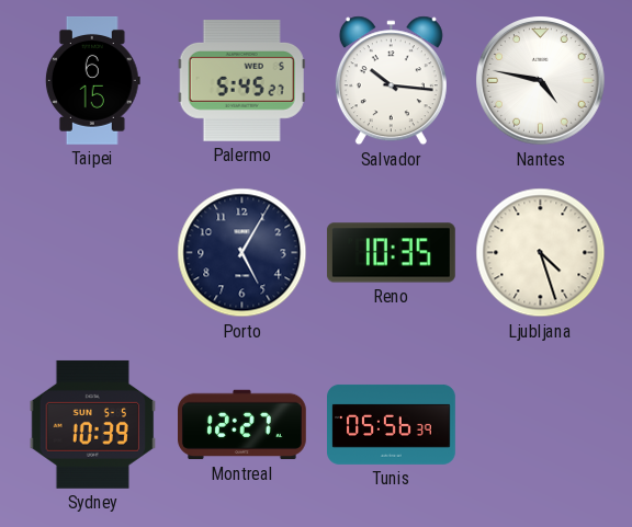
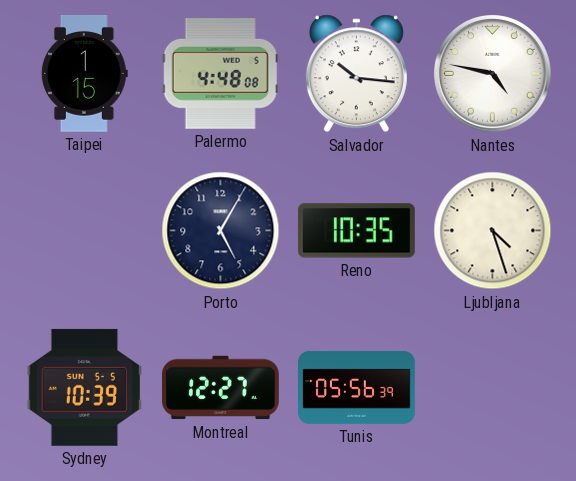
Taipei: 6:15 -> 1:15
Palermo: 5:45 -> 4:48
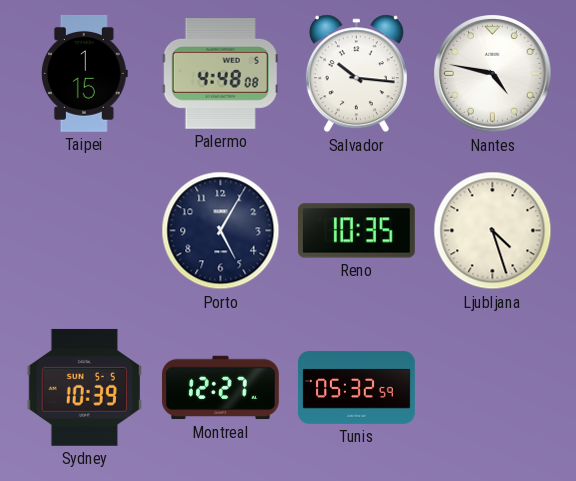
Tunis: 05:56 -> 05:32
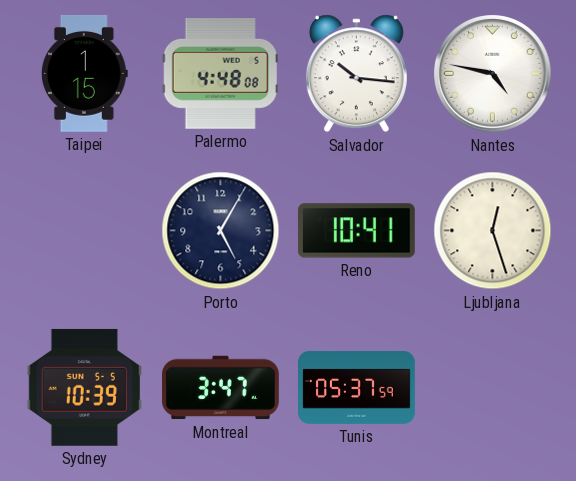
Reno: 10:35 -> 10:41
Ljubljana: 4:27 -> 12:27
Montreal: 12:27 -> 3:47
Tunis: 05:32 -> 05:37
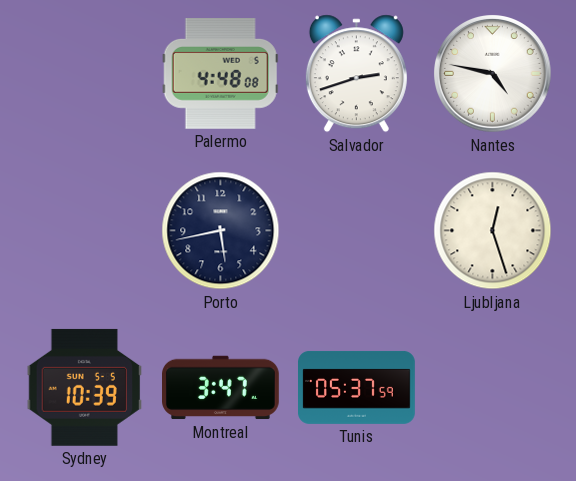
Taipei: 1:15 -> none
Salvador: 10:16 -> 2:42
Porto: 5:05 -> 5:43
Reno: 10:41 -> none
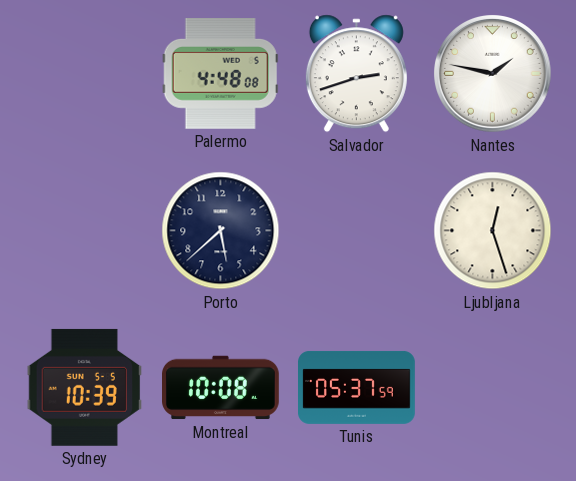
Nantes: 4:47 -> 1:47
Porto: 5:43 -> 5:38
Montreal: 3:47 -> 10:08
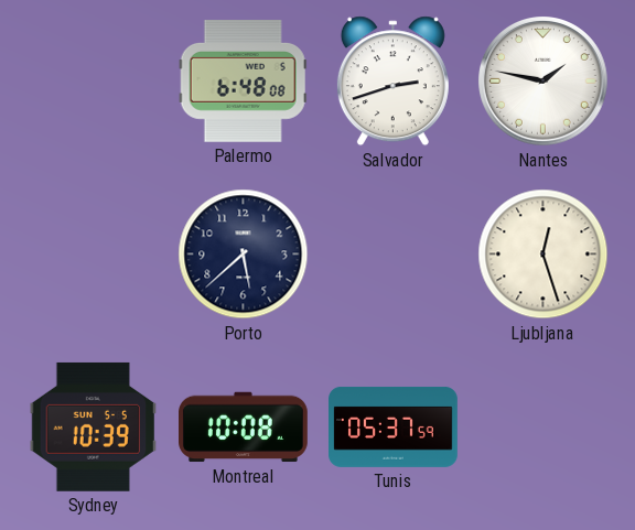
Palermo: 4:48 -> 6:48
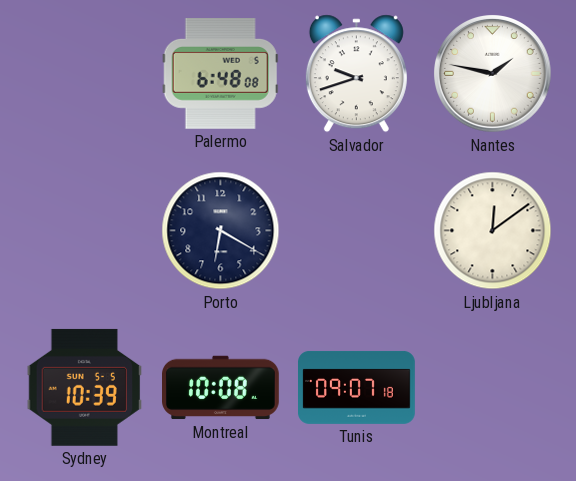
Salvador: 2:42 -> 9:42
Porto: 5:38 -> 6:20
Ljubljana: 12:27 -> 12:09
Tunis: 05:37 -> 09:07
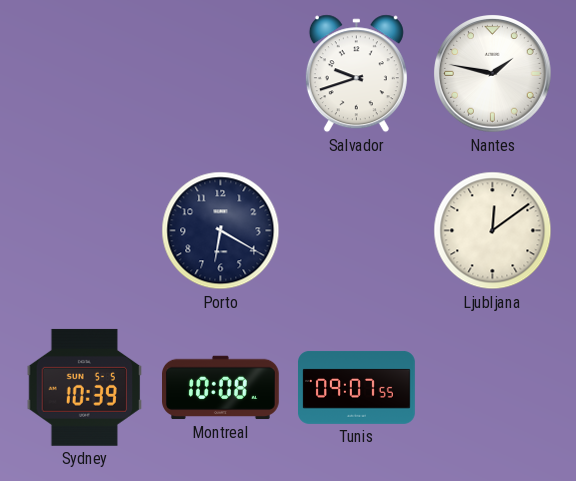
Palermo: 6:48 -> none
Tunis: 09:07:18 -> 09:07:55
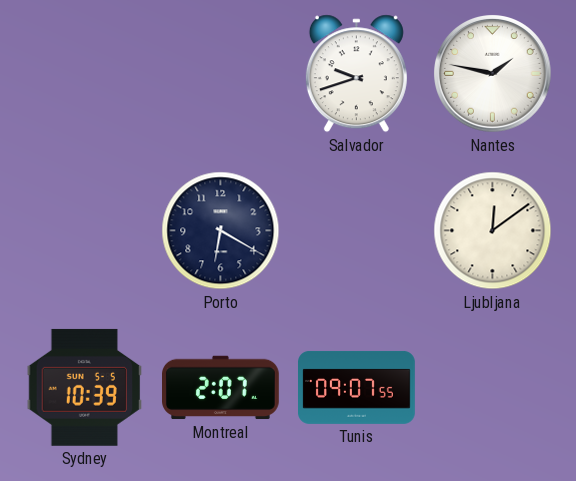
Montreal: 10:08 -> 2:07
